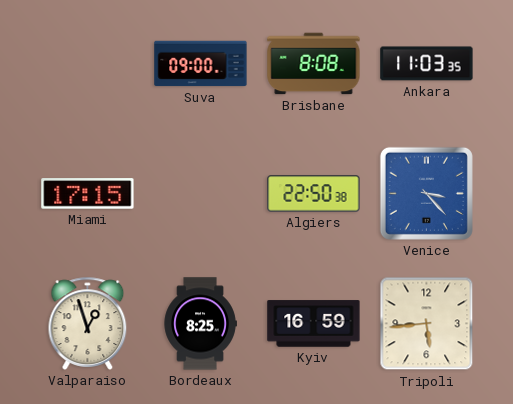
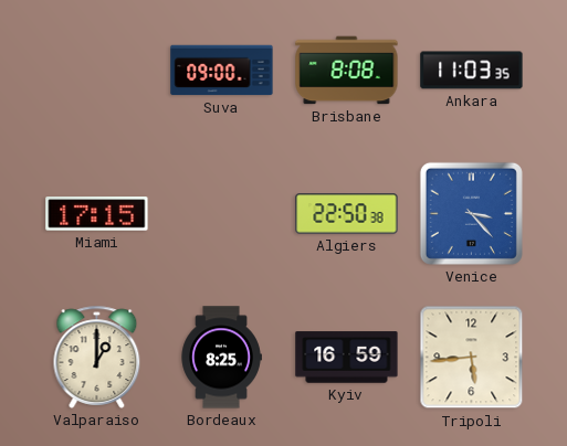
Valparaiso: 12:57 -> 1:00
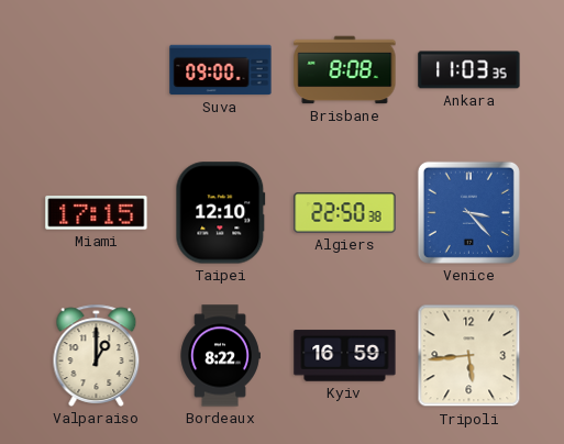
Taipei: none -> 12:10
Bordeaux: 8:25 -> 8:22
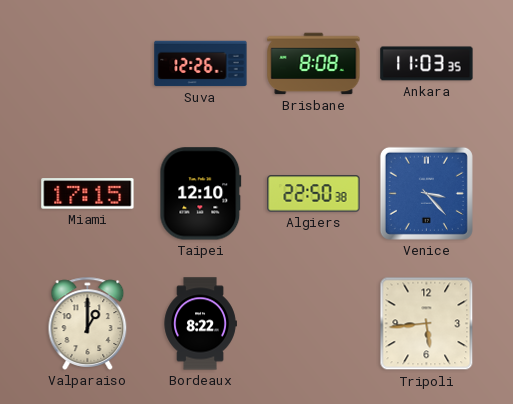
Suva: 09:00 -> 12:26
Kyiv: 16:59 -> none
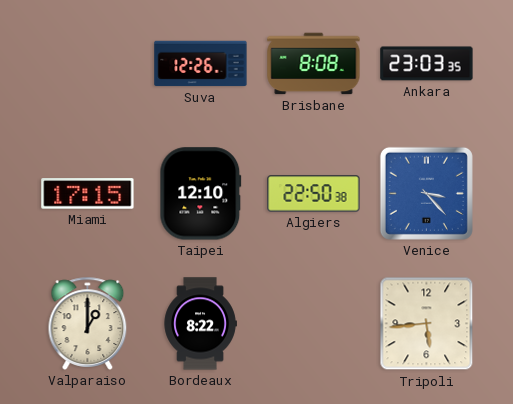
Ankara: 11:03 -> 23:03
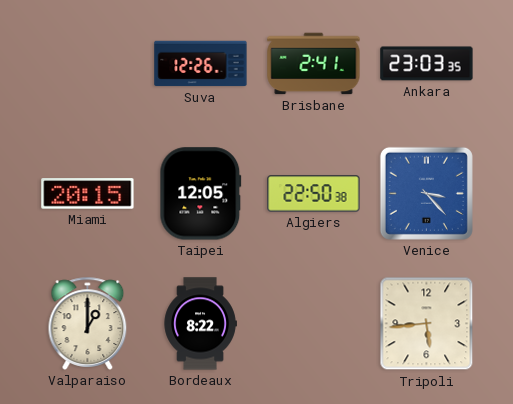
Brisbane: 8:08 -> 2:41
Miami: 17:15 -> 20:15
Taipei: 12:10 -> 12:05
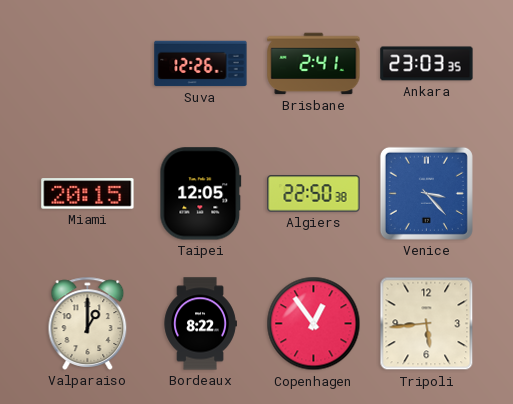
Copenhagen: none -> 12:54
